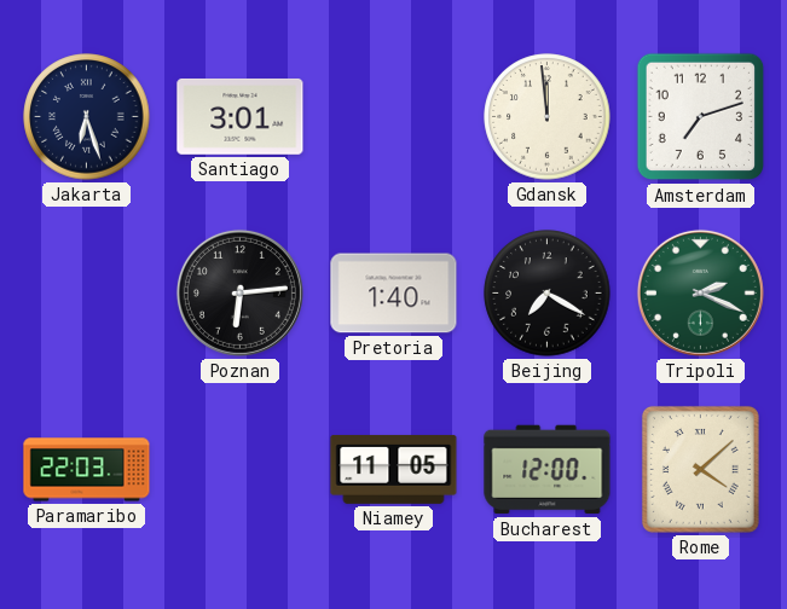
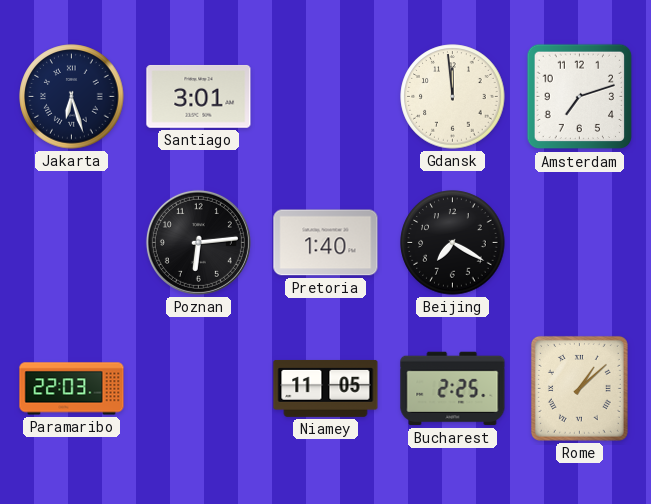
Tripoli: 2:19 -> none
Bucharest: 12:00 -> 2:25
Rome: 4:08 -> 1:08
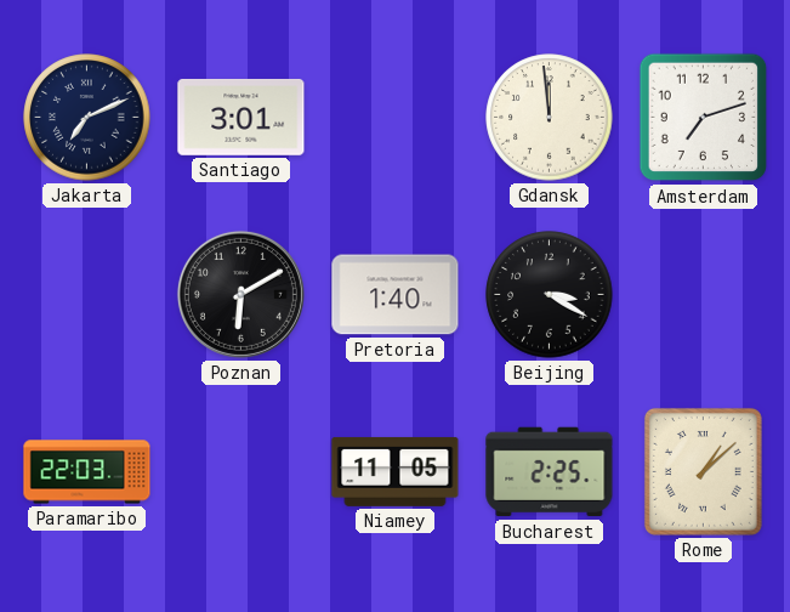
Jakarta: 6:27 -> 7:11
Poznan: 6:14 -> 6:10
Beijing: 7:20 -> 3:20
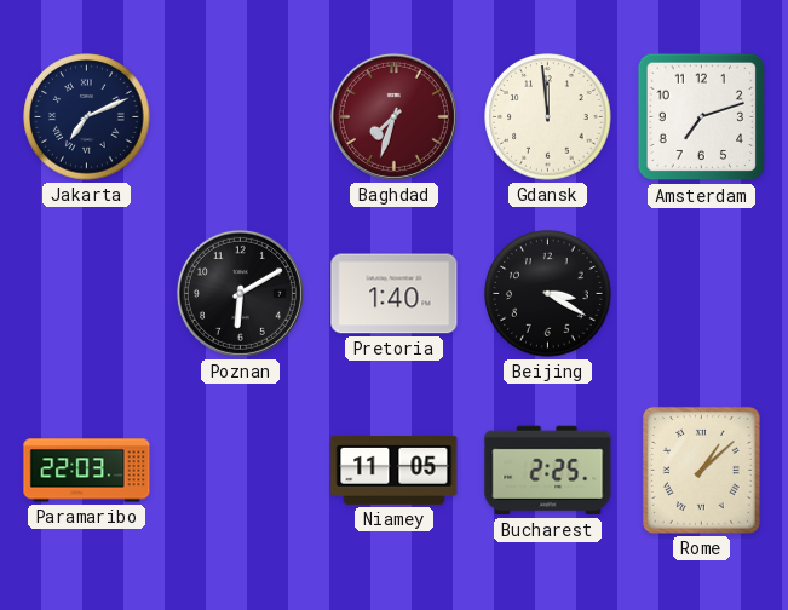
Santiago: 3:01 -> none
Baghdad: none -> 7:33
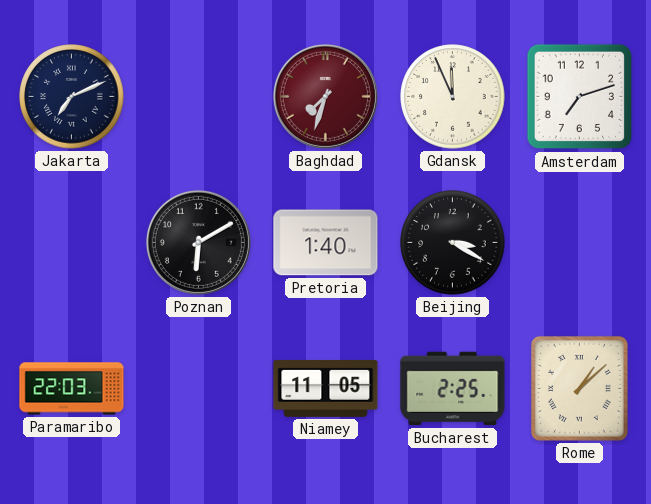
Gdansk: 11:59 -> 11:56
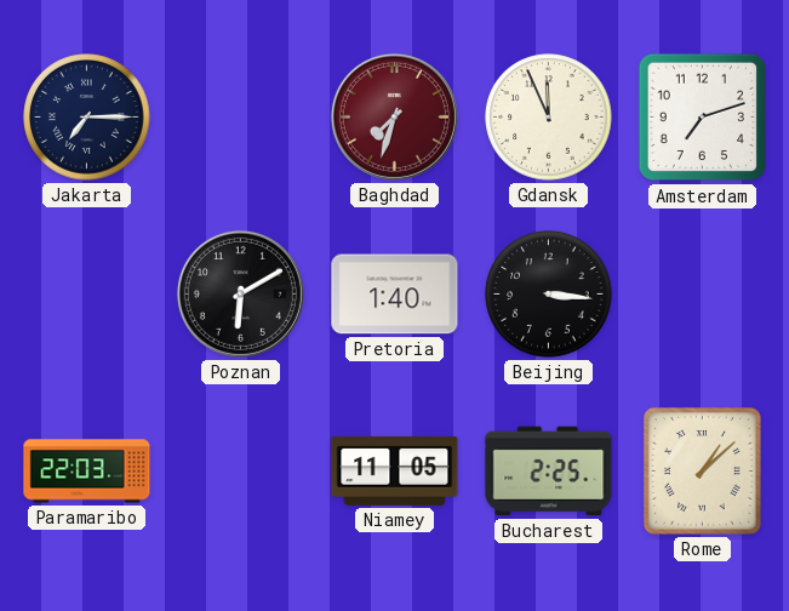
Jakarta: 7:11 -> 7:15
Beijing: 3:20 -> 3:16
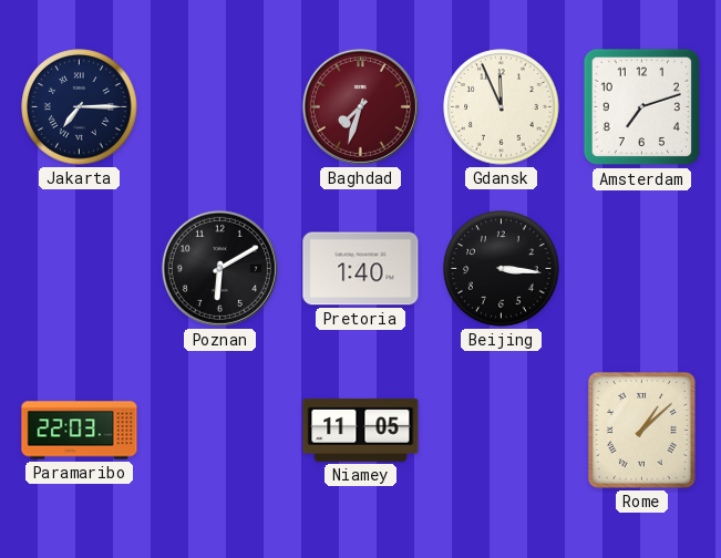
Bucharest: 2:25 -> none
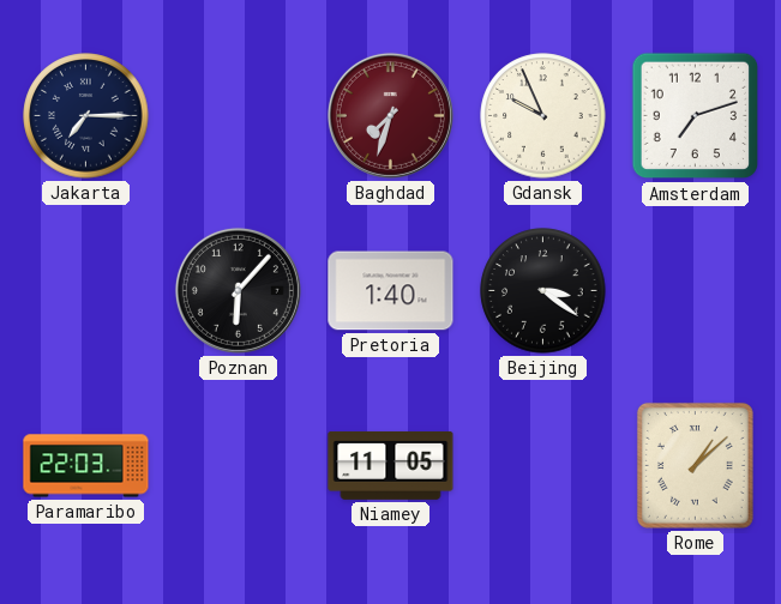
Gdansk: 11:56 -> 9:56
Poznan: 6:10 -> 6:07
Beijing: 3:16 -> 3:21
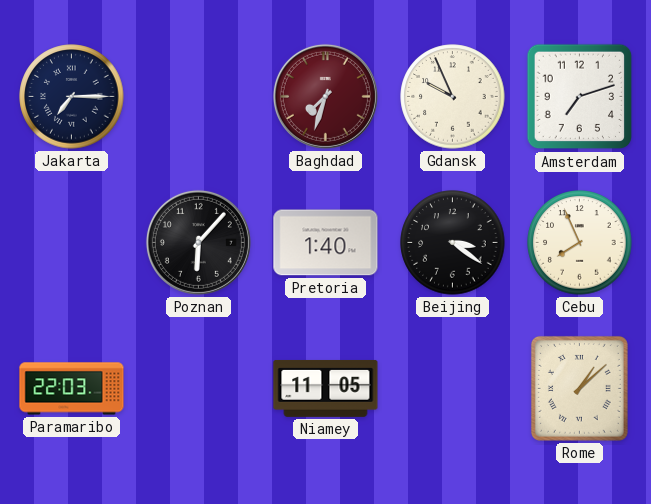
Cebu: none -> 7:56
